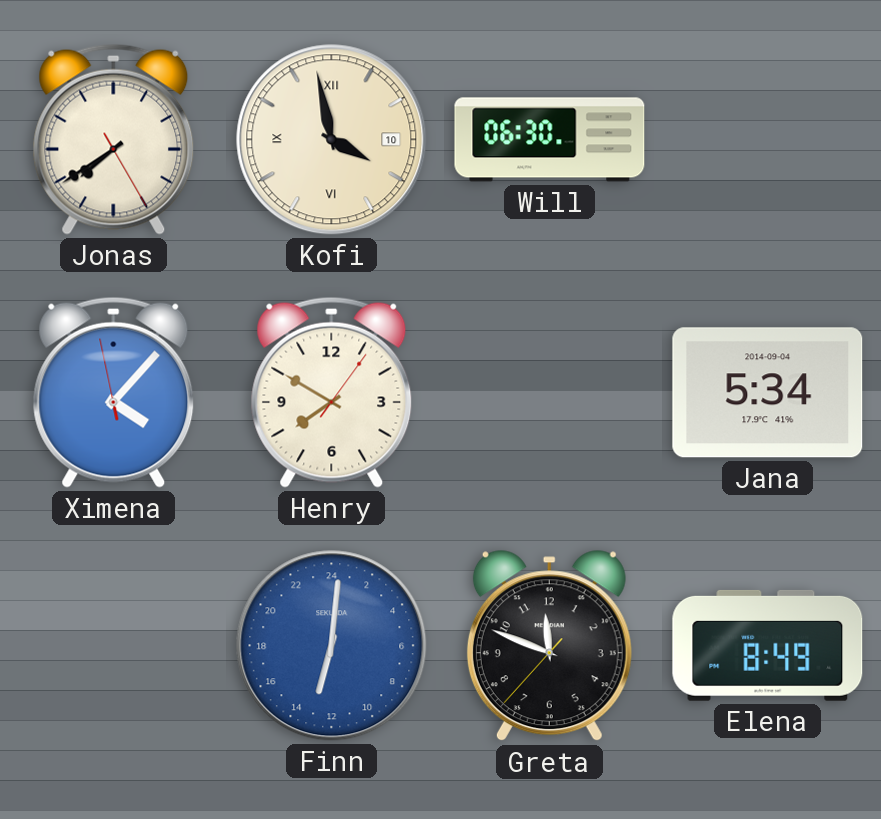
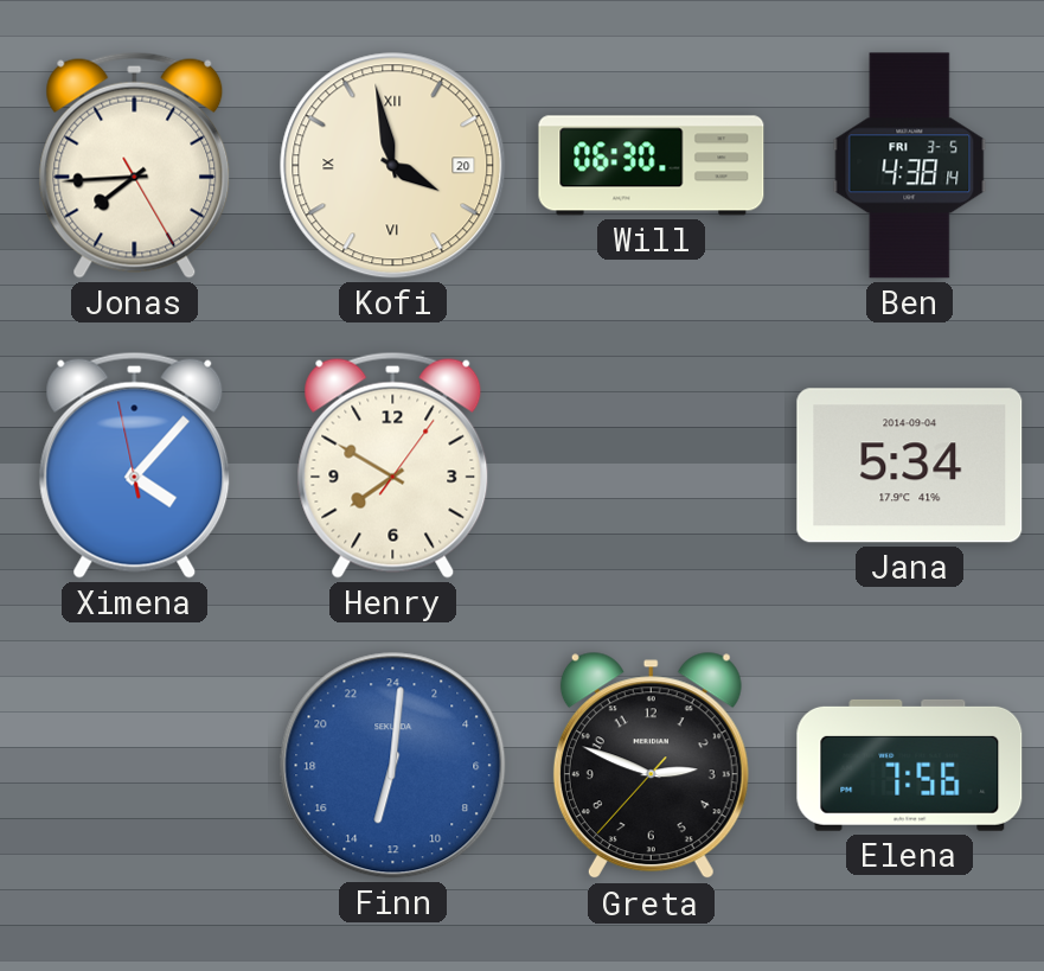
Jonas: 7:39 -> 7:44
Kofi date: 10 -> 20
Ben: none -> 4:38
Greta: 11:48 -> 2:48
Elena: 8:49 -> 7:56
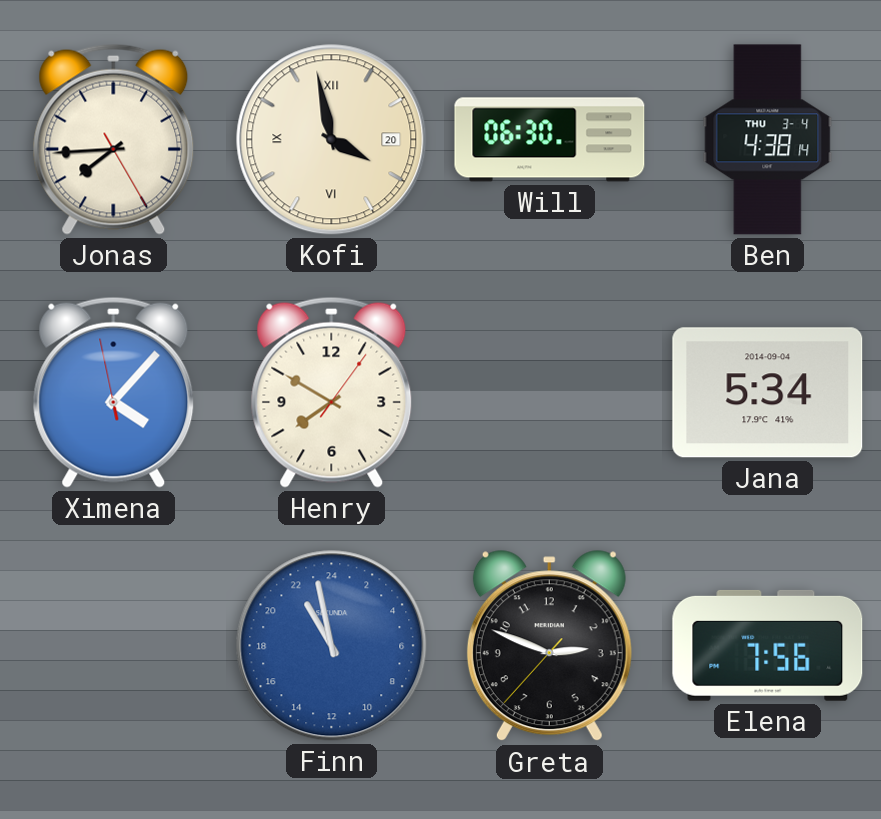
Ben date: FRI 3-5 -> THU 3-4
Finn: 13:01 -> 21:58
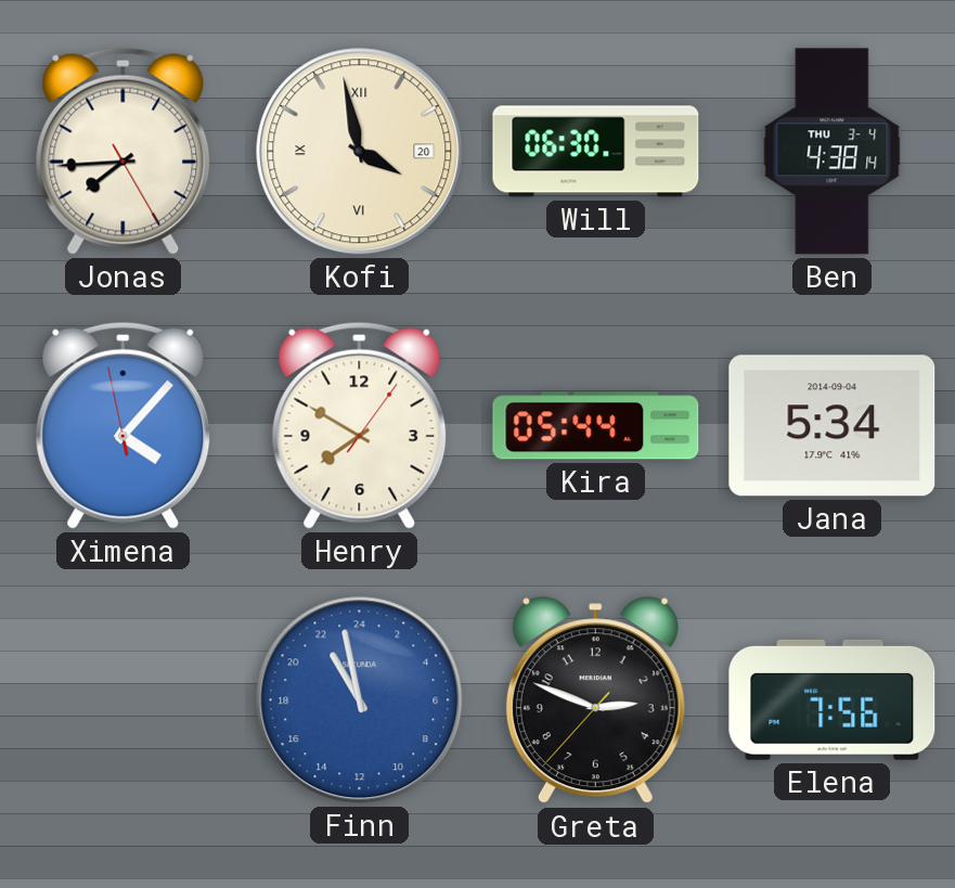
Kira: none -> 05:44
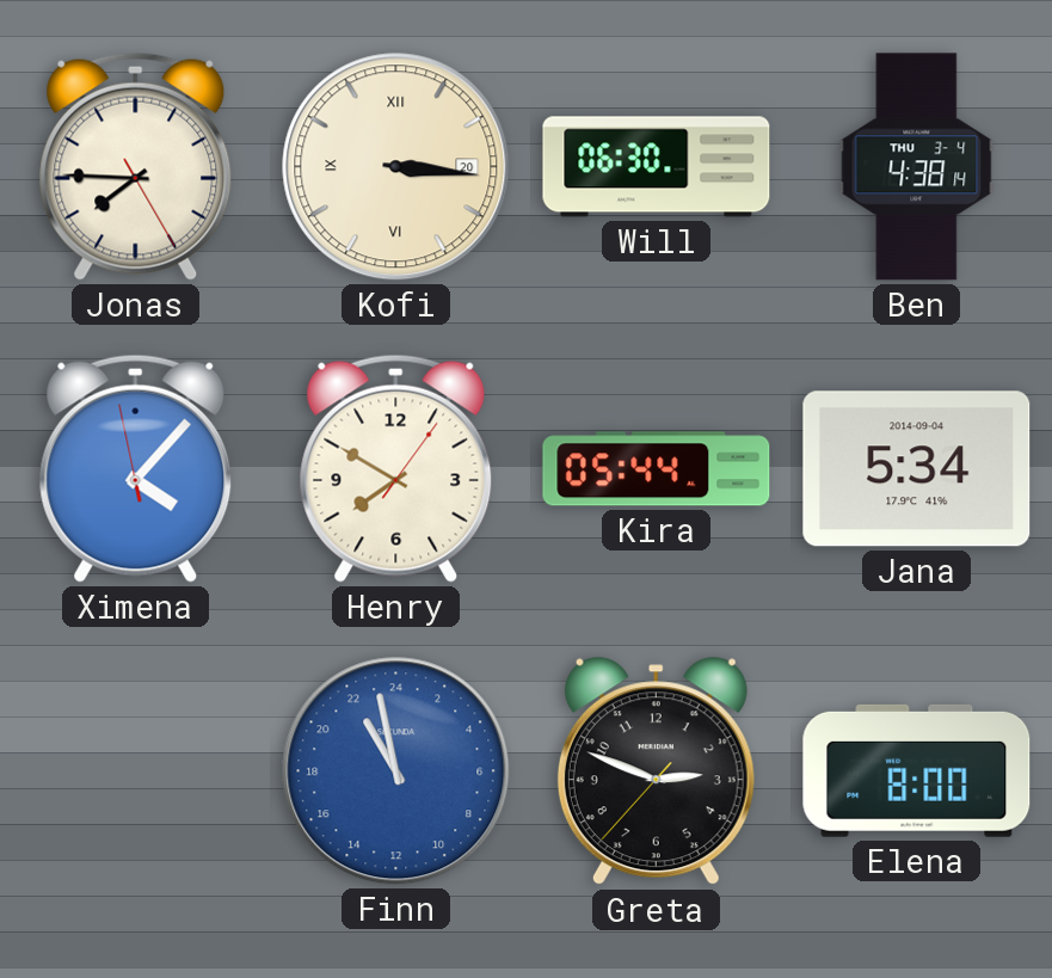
Jonas: 7:44 -> 7:45
Kofi: 3:58 -> 3:16
Elena: 7:56 -> 8:00
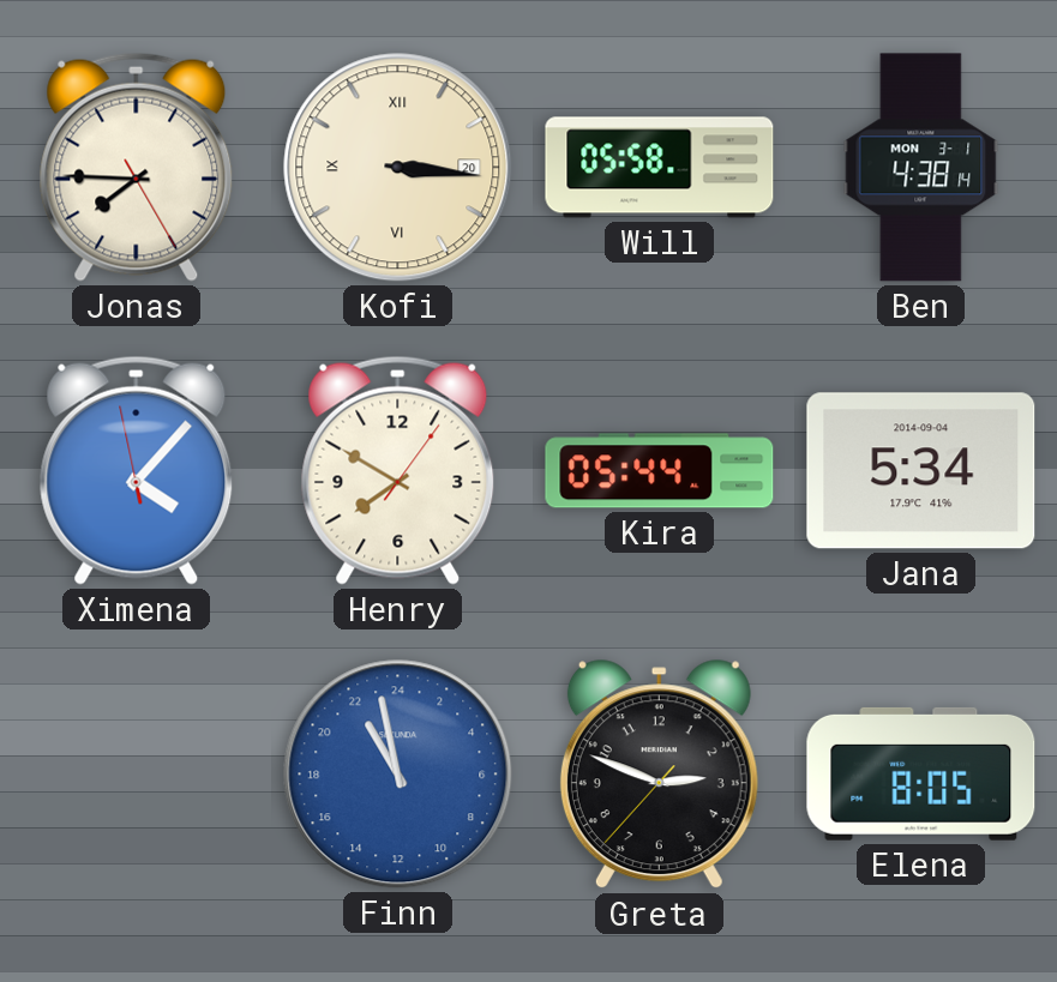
Will: 06:30 -> 05:58
Ben date: THU 3-4 -> MON 3-1
Elena: 8:00 -> 8:05
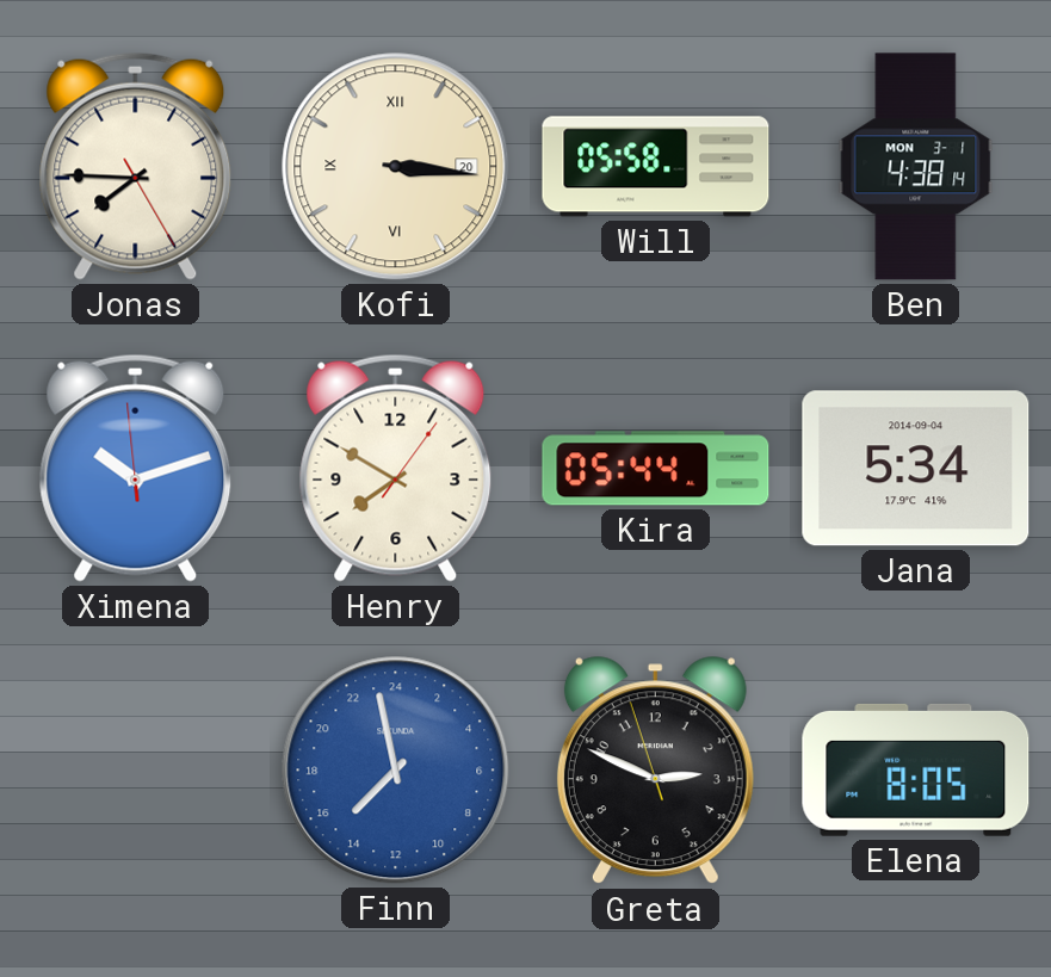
Ximena: 4:06 -> 10:11
Finn: 21:58 -> 14:58
Greta: 2:48:37 -> 2:48:57
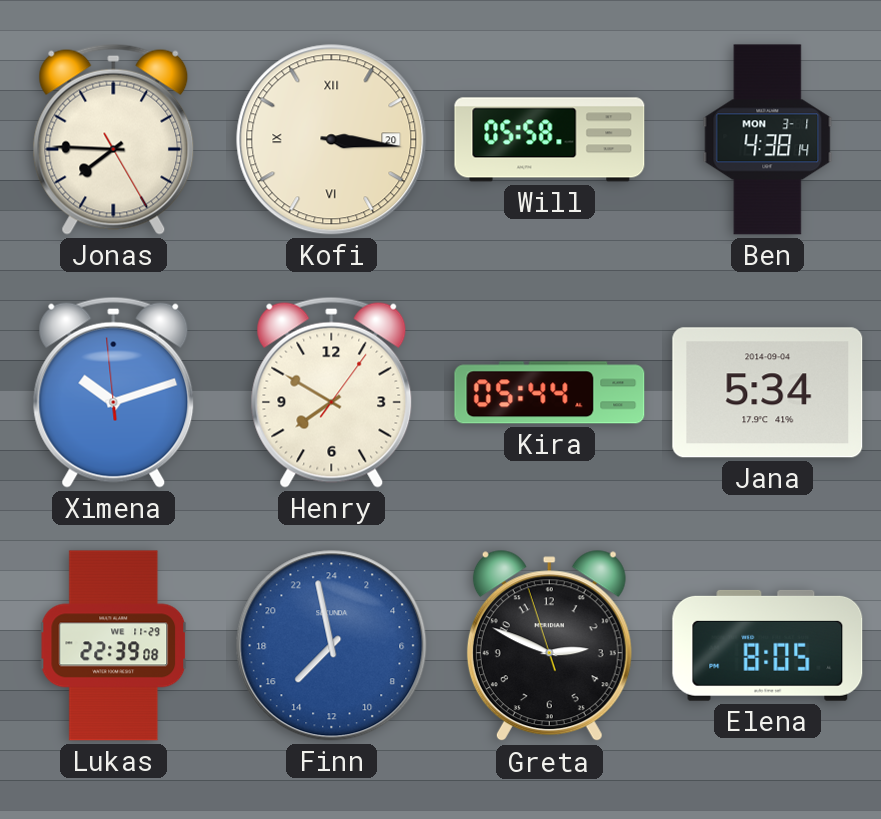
Lukas: none -> 22:39
